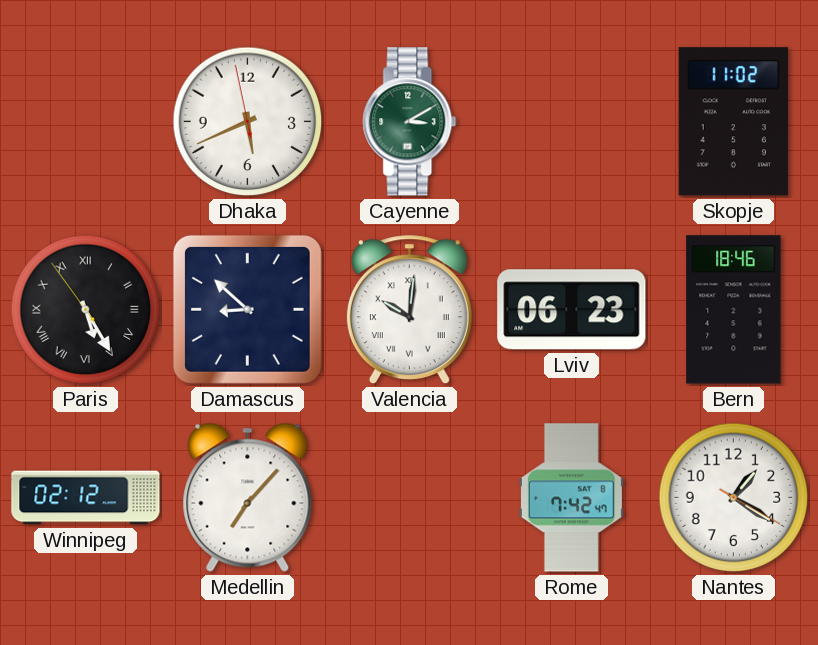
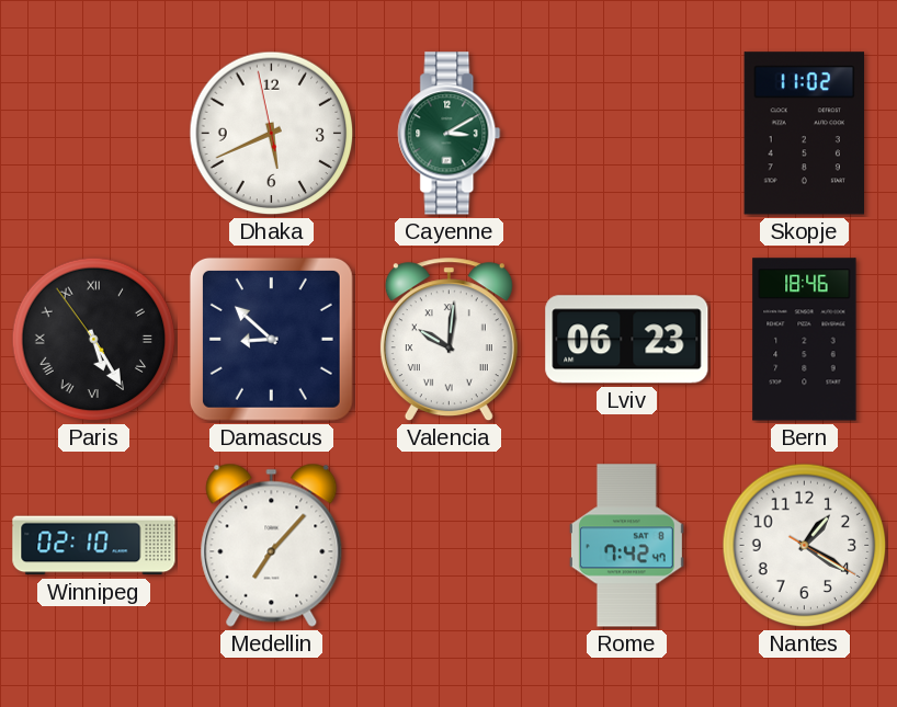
Winnipeg: 02:12 -> 02:10
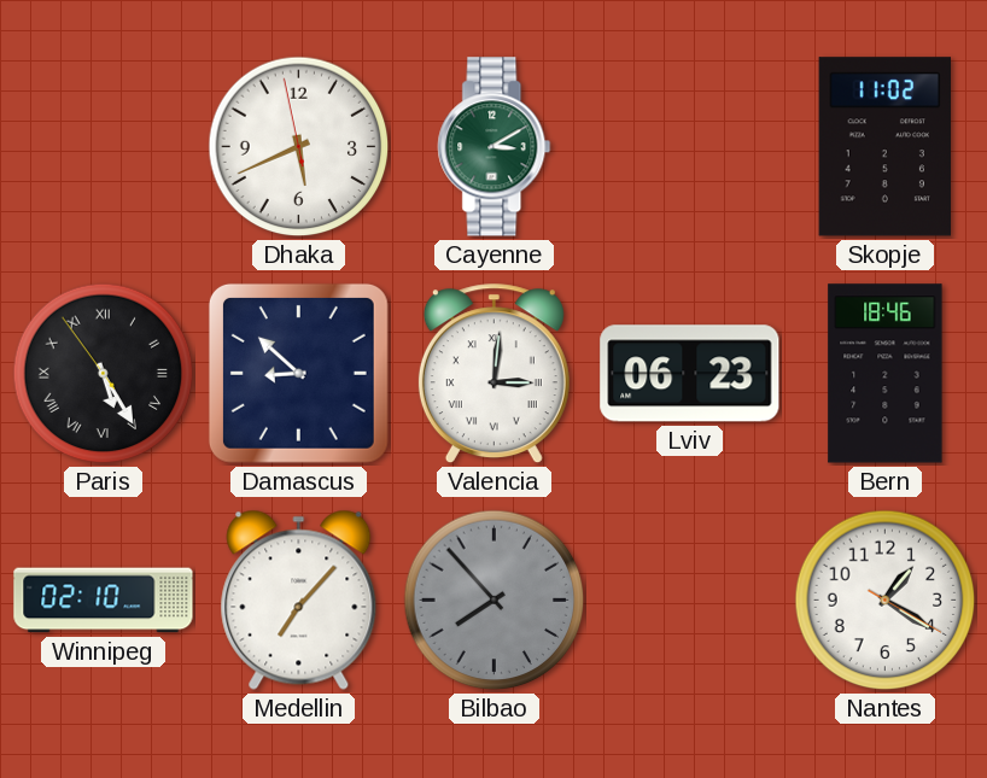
Valencia: 10:01 -> 3:01
Bilbao: none -> 7:53
Rome: 7:42 -> none
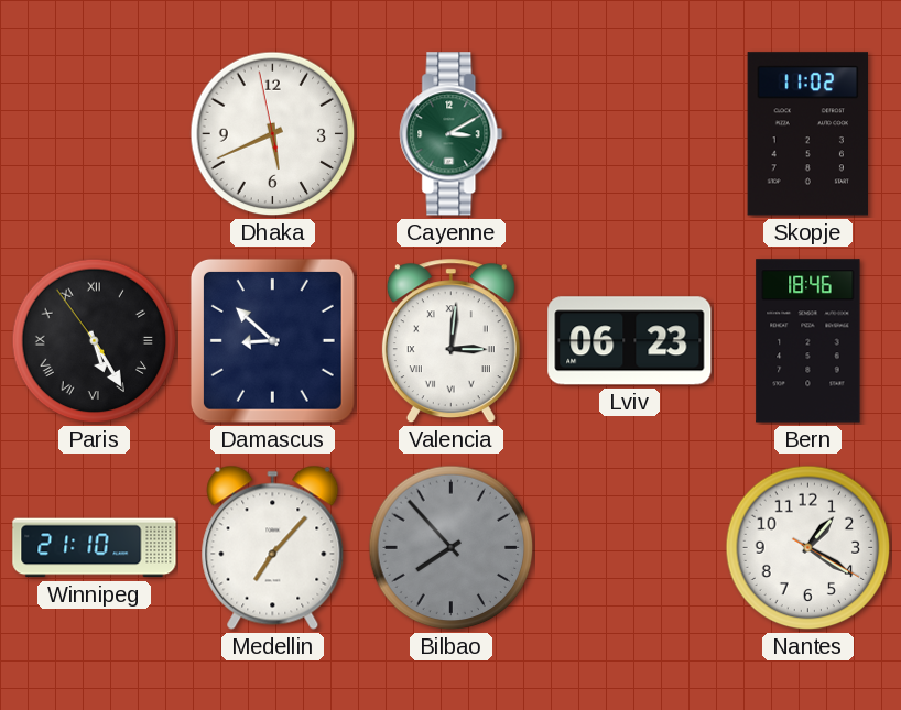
Winnipeg: 02:10 -> 21:10
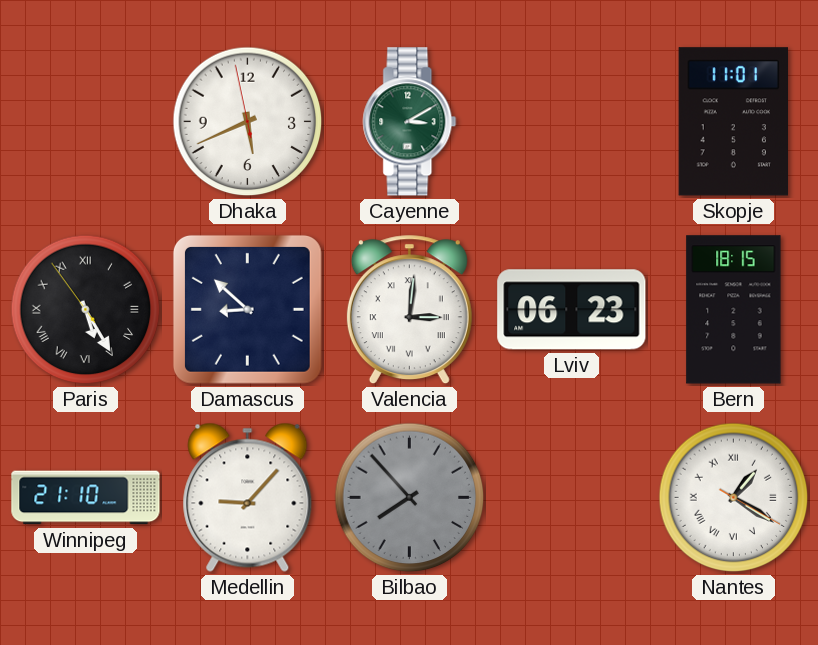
Skopje: 11:02 -> 11:01
Bern: 18:46 -> 18:15
Medellin: 7:07 -> 9:07
Nantes numerals: Arabic -> Roman
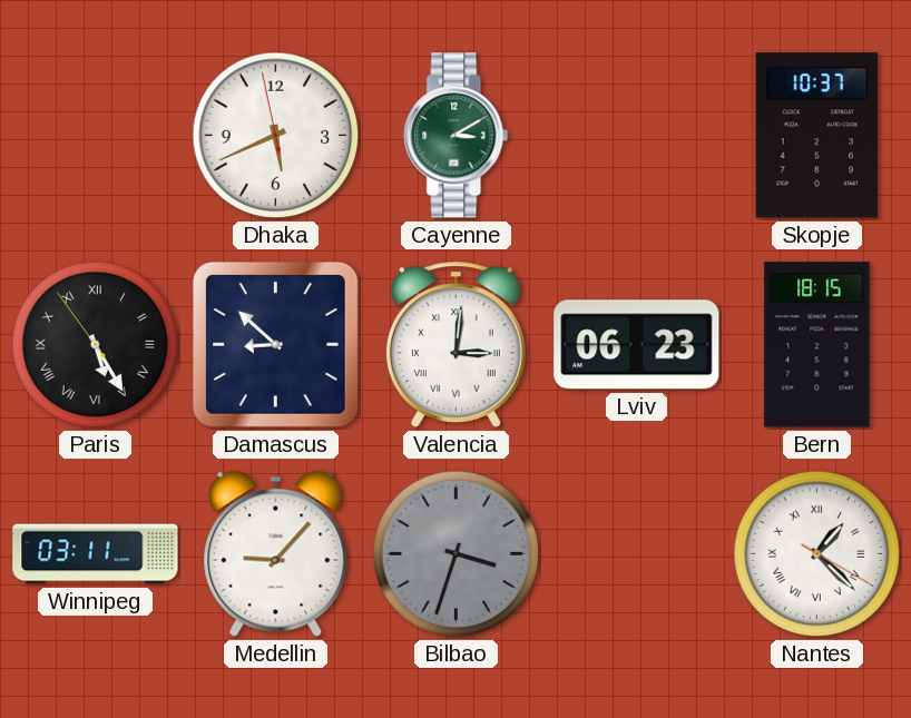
Skopje: 11:01 -> 10:37
Winnipeg: 21:10 -> 03:11
Bilbao: 7:53 -> 3:33
Nantes: 1:20 -> 1:22
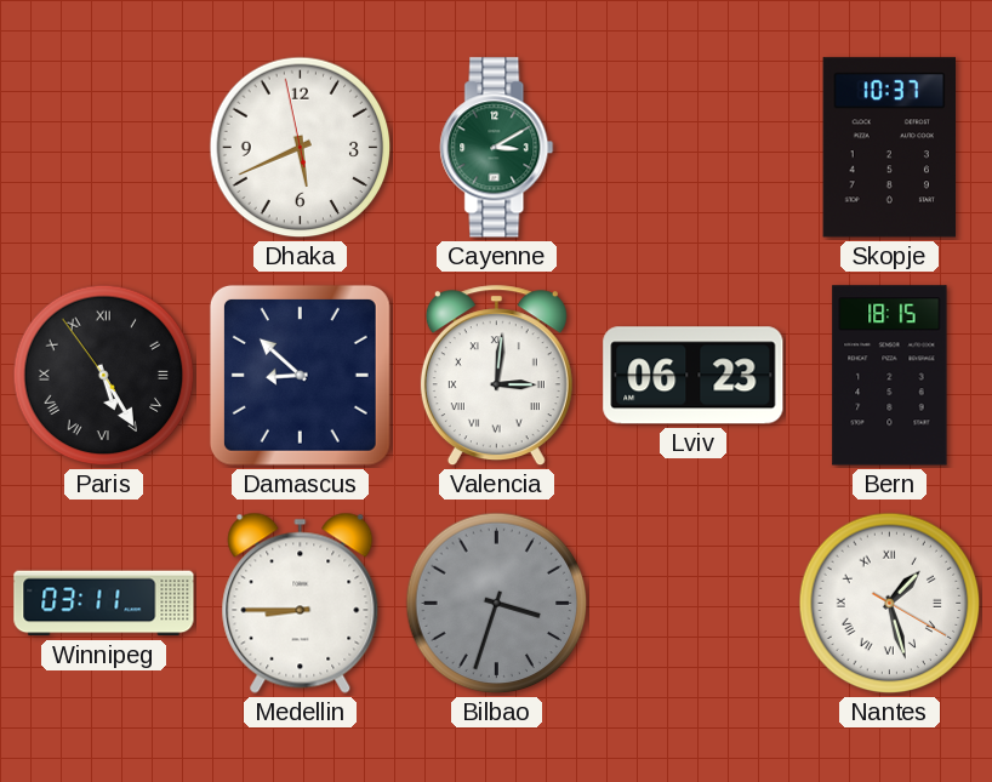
Medellin: 9:07 -> 8:45
Nantes: 1:22 -> 1:27
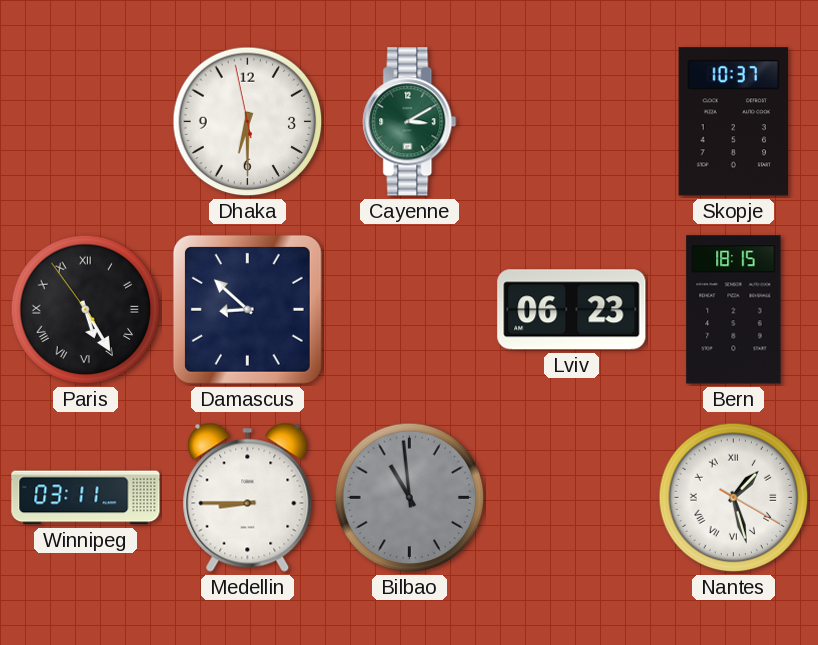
Dhaka: 5:40 -> 6:29
Valencia: 3:01 -> none
Bilbao: 3:33 -> 10:59
